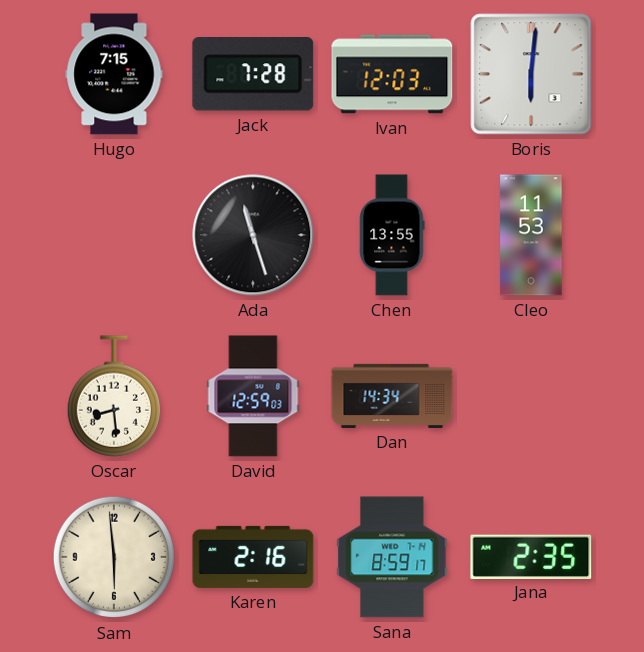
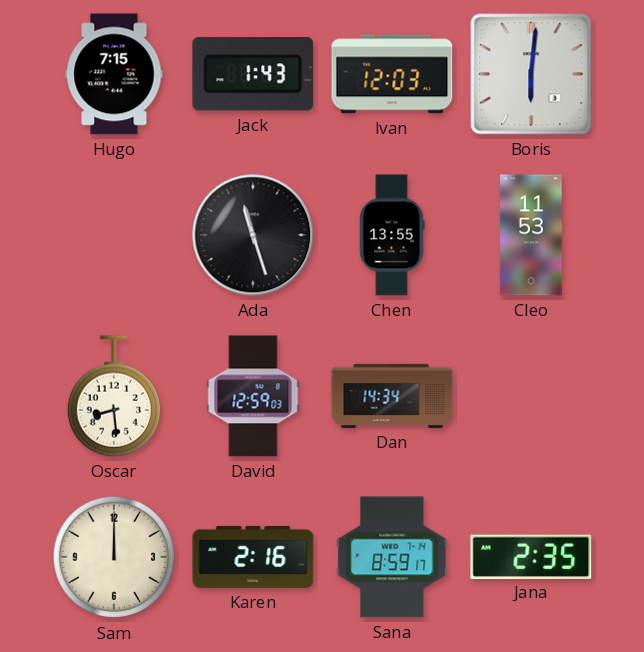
Jack: 7:28 -> 1:43
Sam: 5:59 -> 12:00
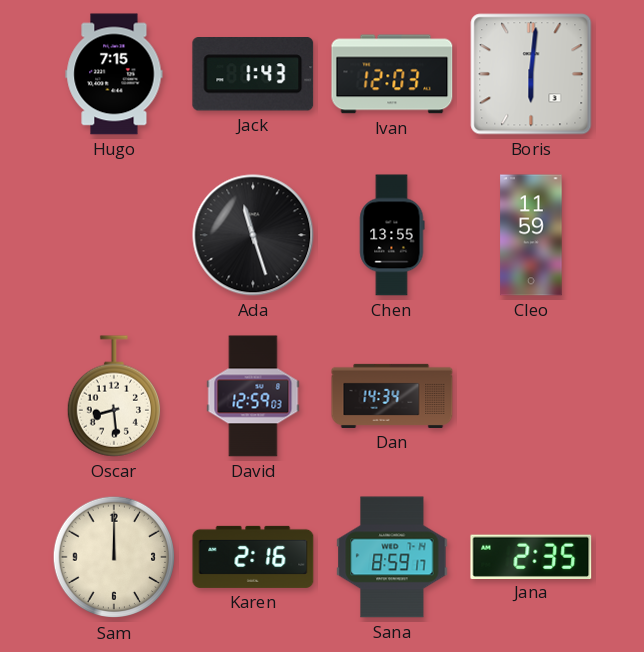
Cleo: 11:53 -> 11:59
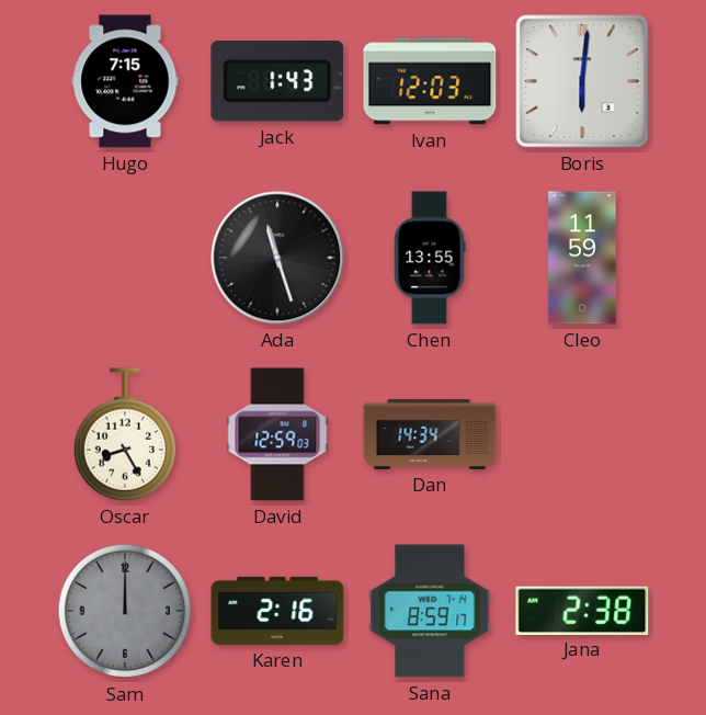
Oscar: 8:29 -> 8:25
Sam dial: cream -> grey
Jana: 2:35 -> 2:38
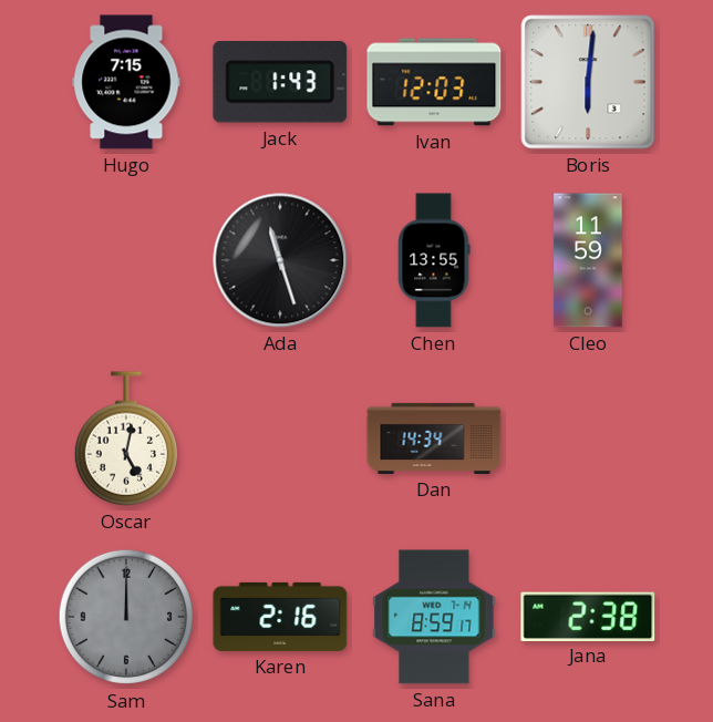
Oscar: 8:25 -> 5:02
David: 12:59 -> none
